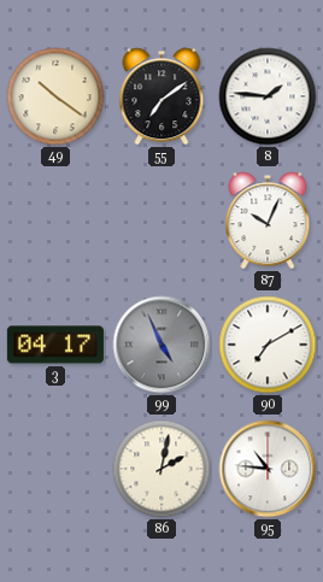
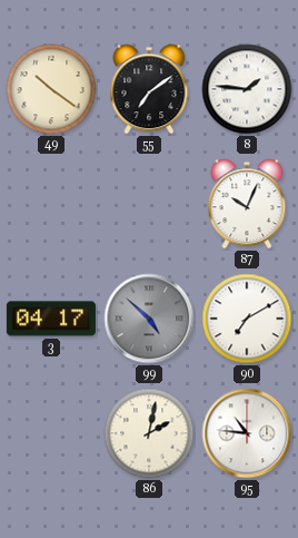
99: 4:56 -> 4:52
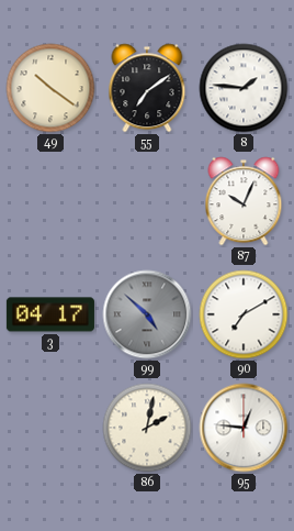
95: 10:46 -> 12:46
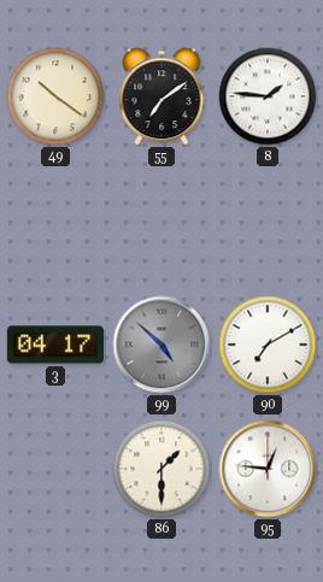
87: 10:04 -> none
86: 2:02 -> 1:30
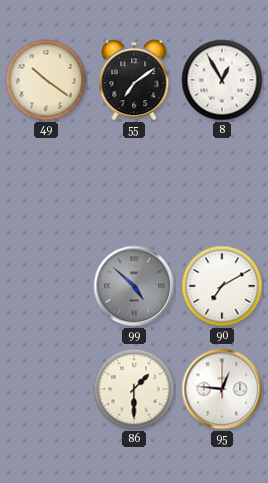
8: 1:46 -> 12:55
3: 04:17 -> none
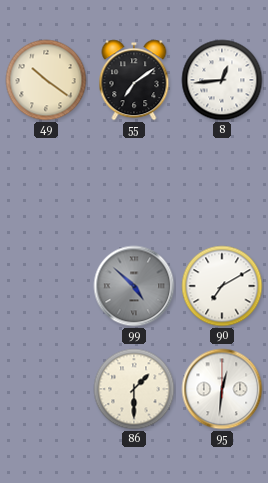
8: 12:55 -> 12:44
95: 12:46 -> 12:31
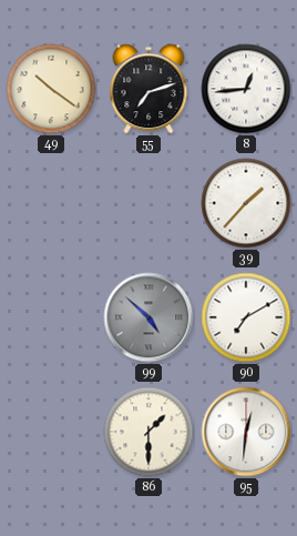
55: 7:09 -> 7:12
39: none -> 1:37
